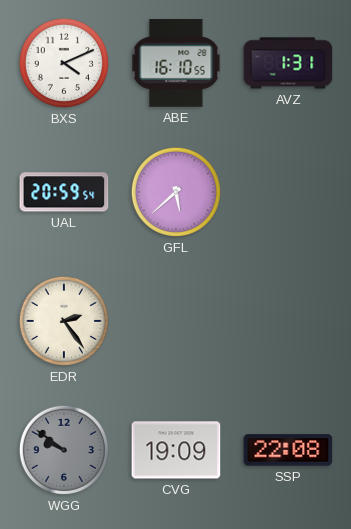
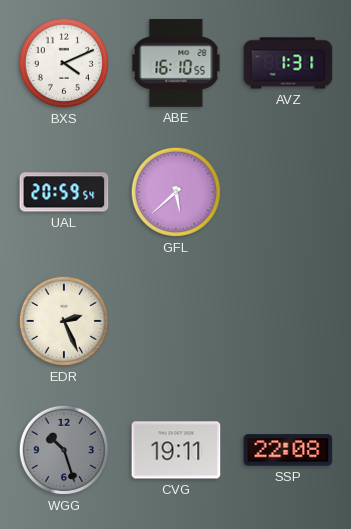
EDR: 2:24 -> 2:26
WGG: 9:51 -> 10:27
CVG: 19:09 -> 19:11
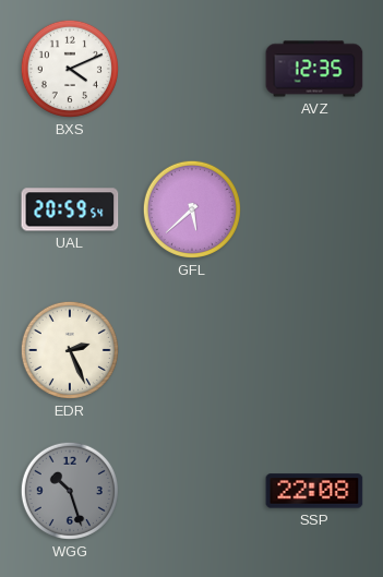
ABE: 16:10 -> none
AVZ: 1:31 -> 12:35
CVG: 19:11 -> none
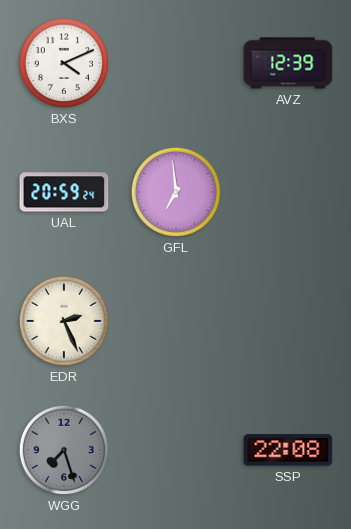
AVZ: 12:35 -> 12:39
UAL: 20:59:54 -> 20:59:24
GFL: 5:38 -> 6:59
WGG: 10:27 -> 7:27
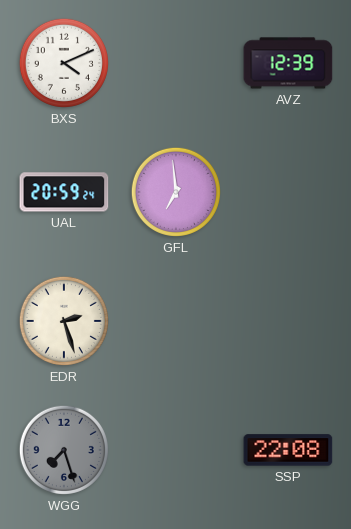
EDR: 2:26 -> 2:27
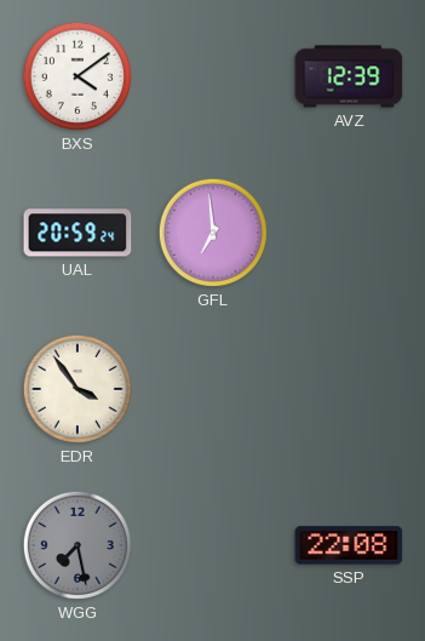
BXS: 4:11 -> 4:09
EDR: 2:27 -> 3:54
WGG: 7:27 -> 7:28
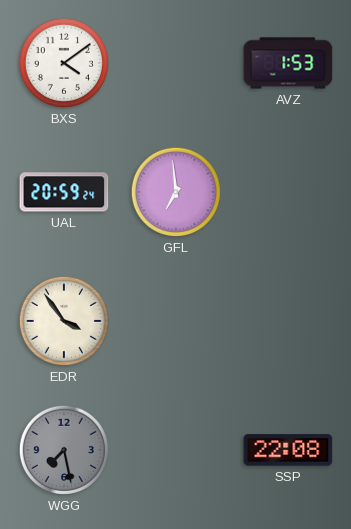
AVZ: 12:39 -> 1:53
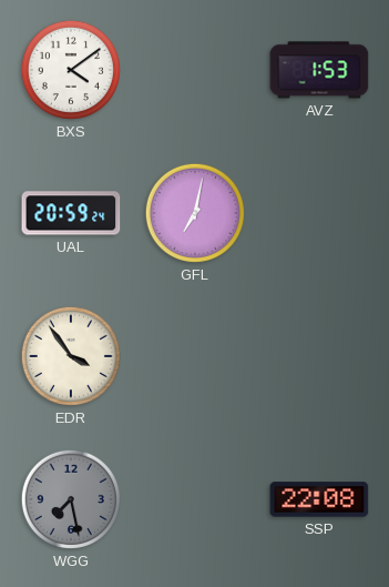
GFL: 6:59 -> 7:02
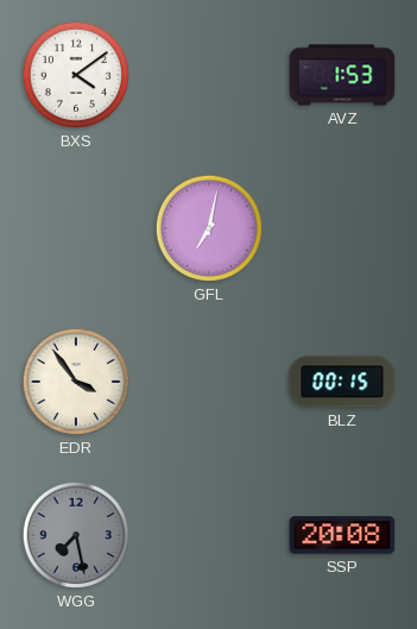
UAL: 20:59 -> none
BLZ: none -> 00:15
SSP: 22:08 -> 20:08
